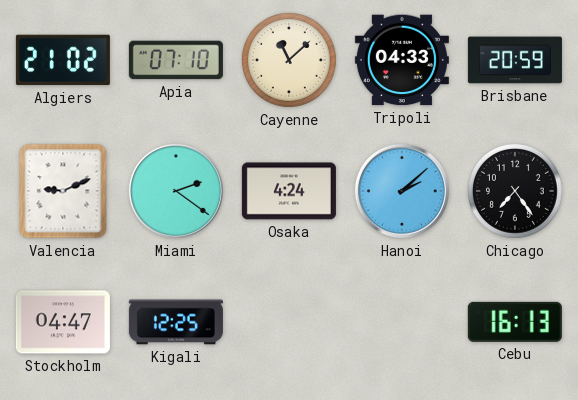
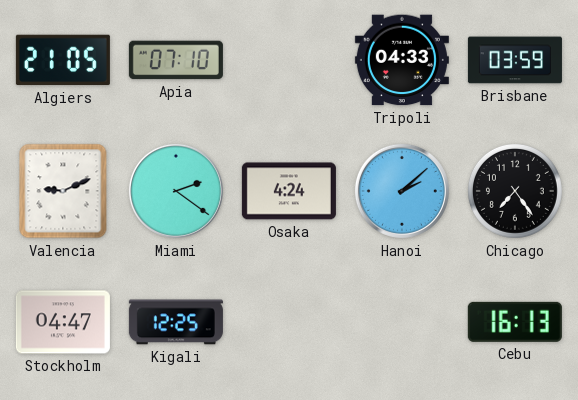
Algiers: 21:02 -> 21:05
Cayenne: 11:08 -> none
Brisbane: 20:59 -> 03:59
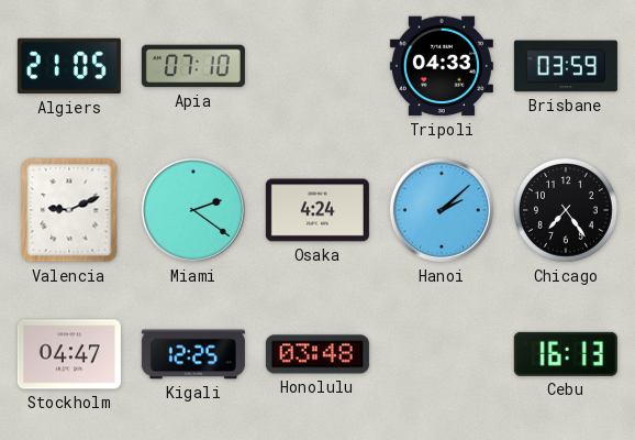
Honolulu: none -> 03:48
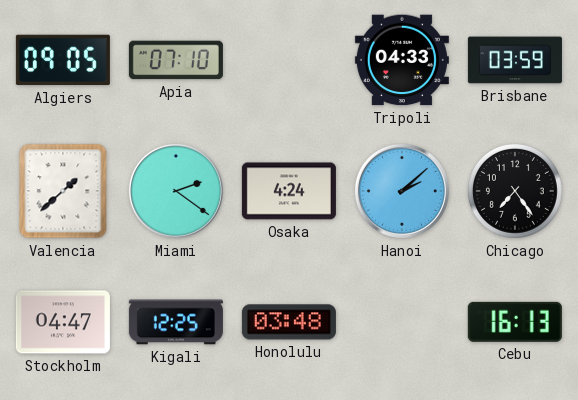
Algiers: 21:05 -> 09:05
Valencia: 9:11 -> 1:38
